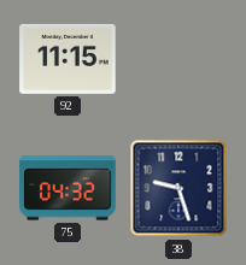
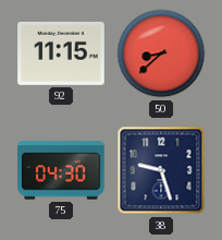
50: none -> 8:38
75: 04:32 -> 04:30
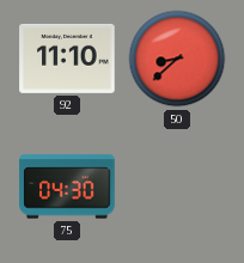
92: 11:15 -> 11:10
38: 9:27 -> none
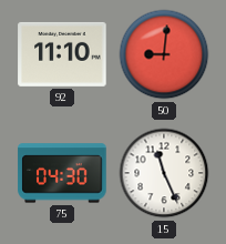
50: 8:38 -> 9:01
15: none -> 11:26
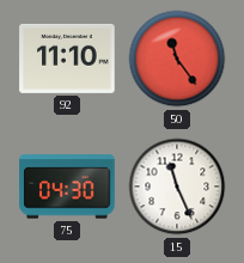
50: 9:01 -> 11:24
